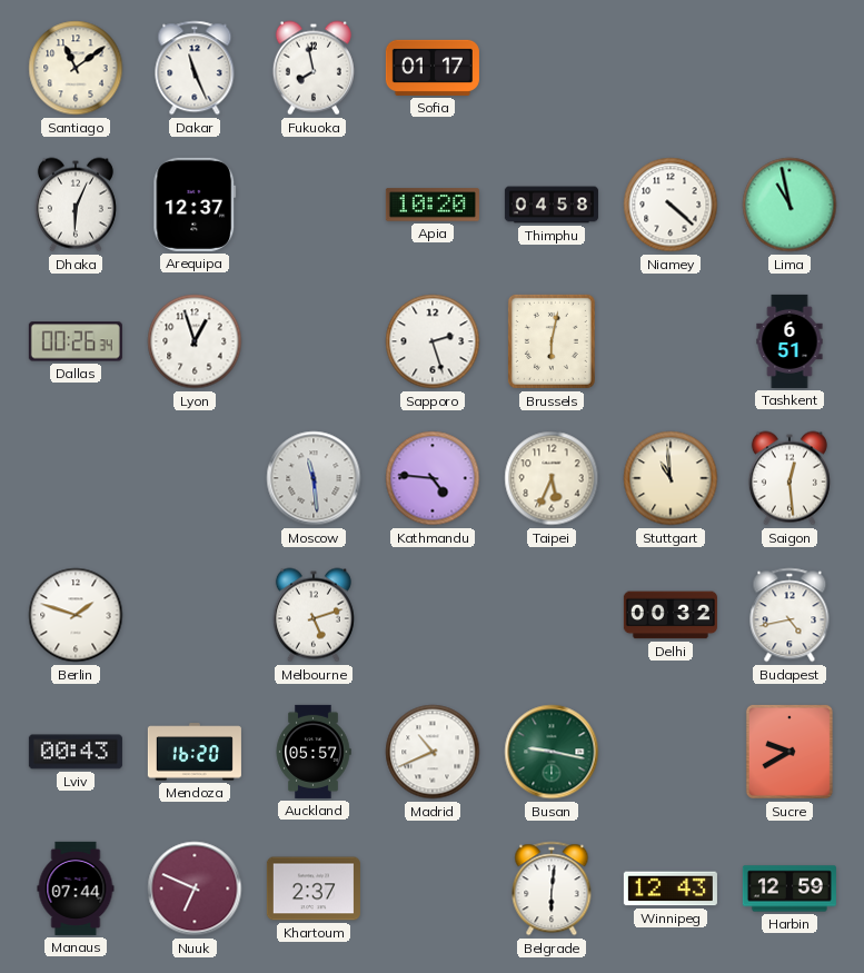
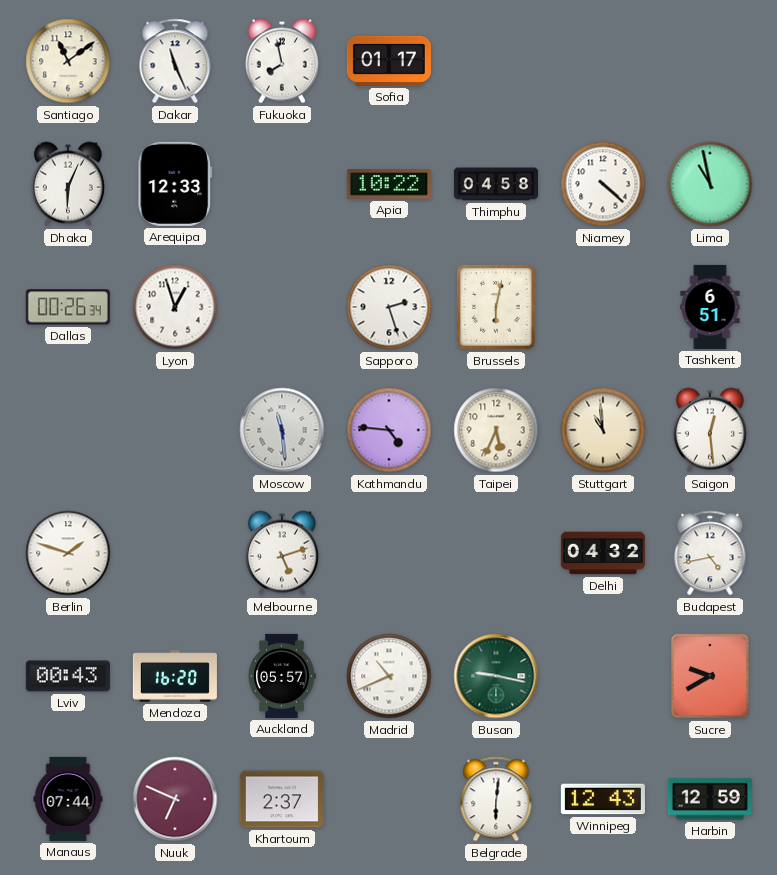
Arequipa: 12:37 -> 12:33
Apia: 10:20 -> 10:22
Delhi: 00:32 -> 04:32
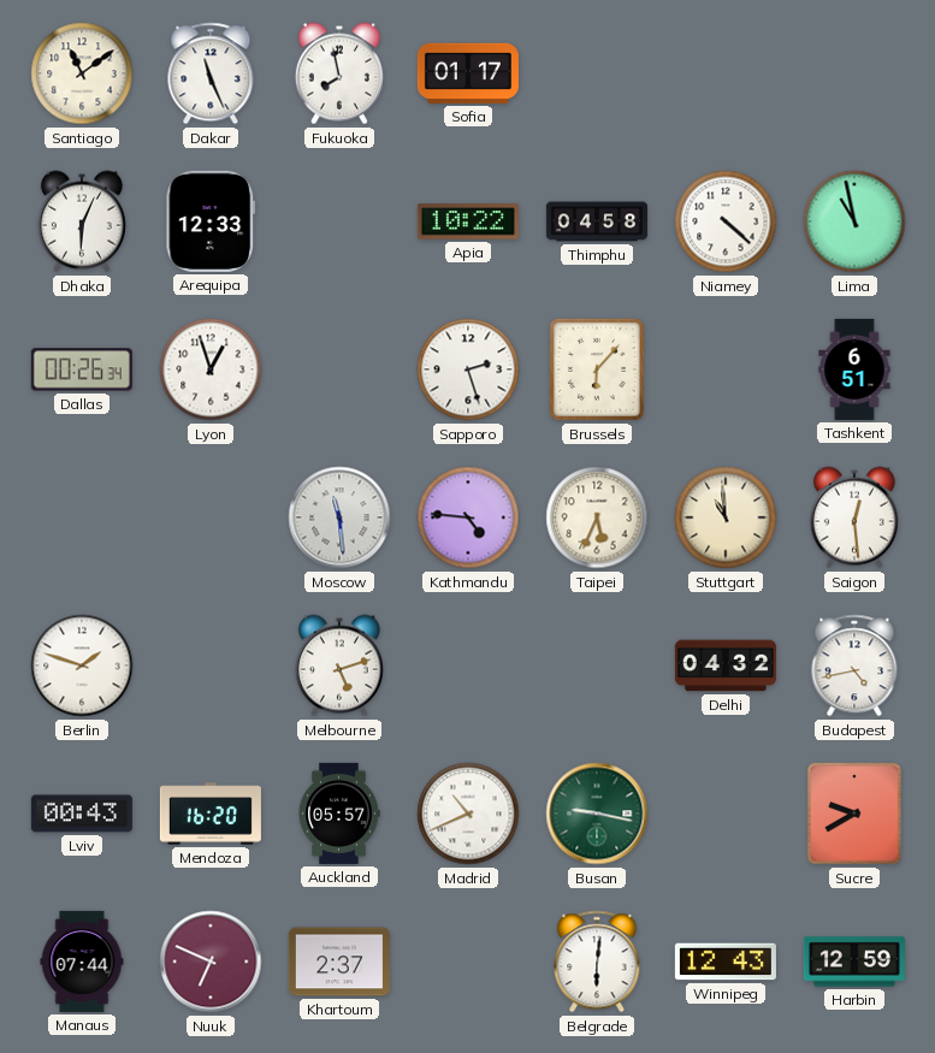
Brussels: 6:02 -> 6:07
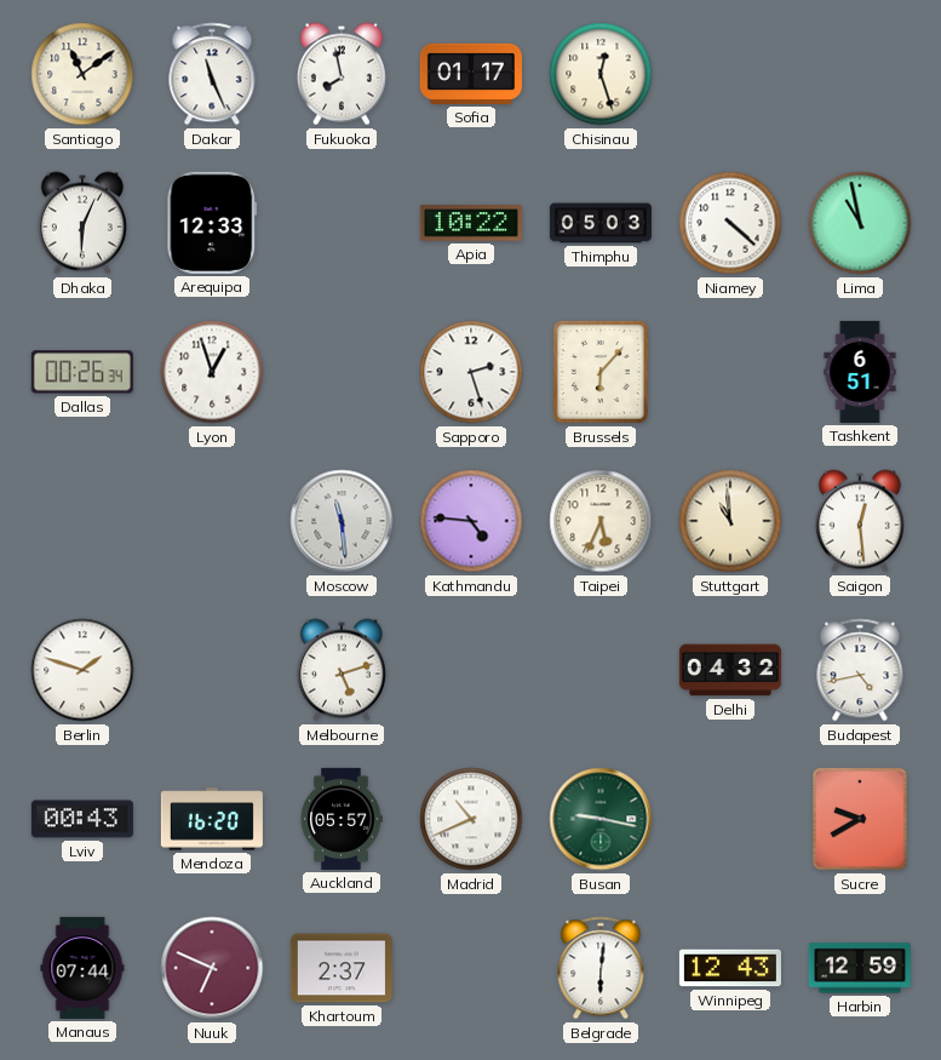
Chisinau: none -> 12:27
Thimphu: 04:58 -> 05:03
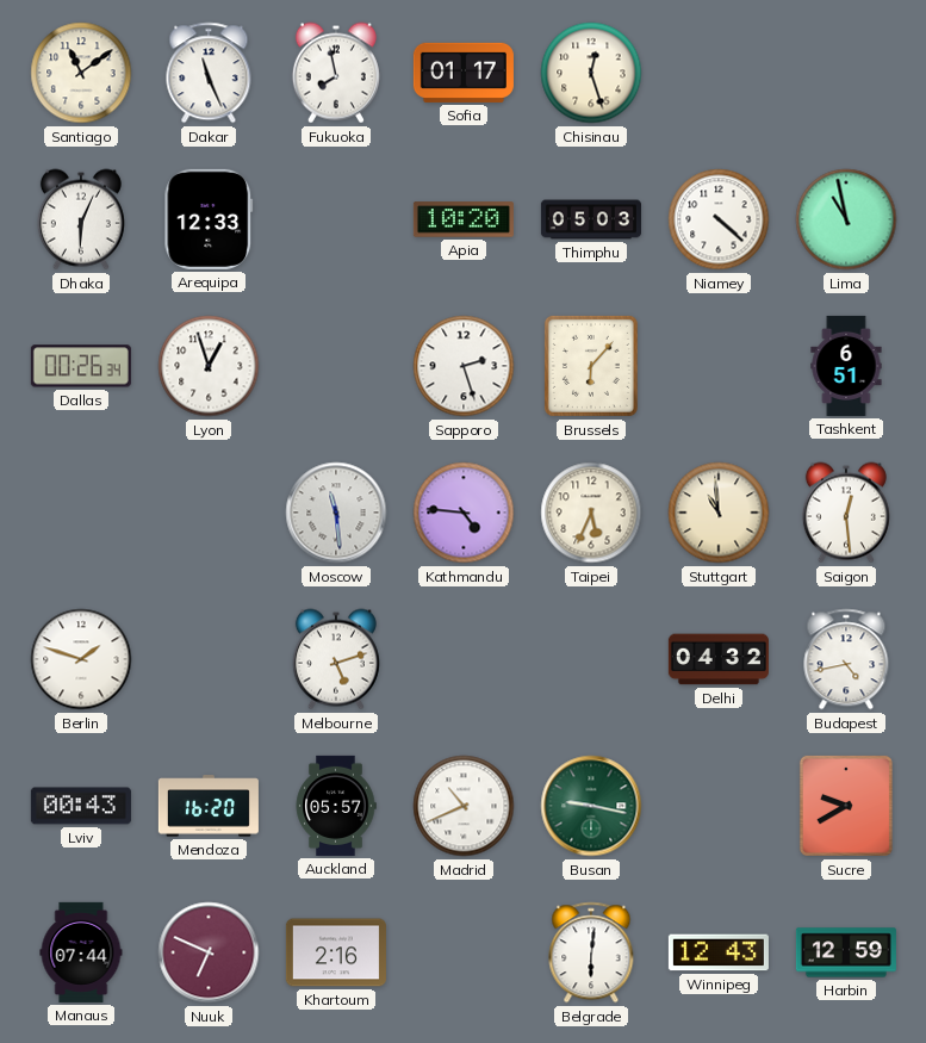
Apia: 10:22 -> 10:20
Khartoum: 2:37 -> 2:16
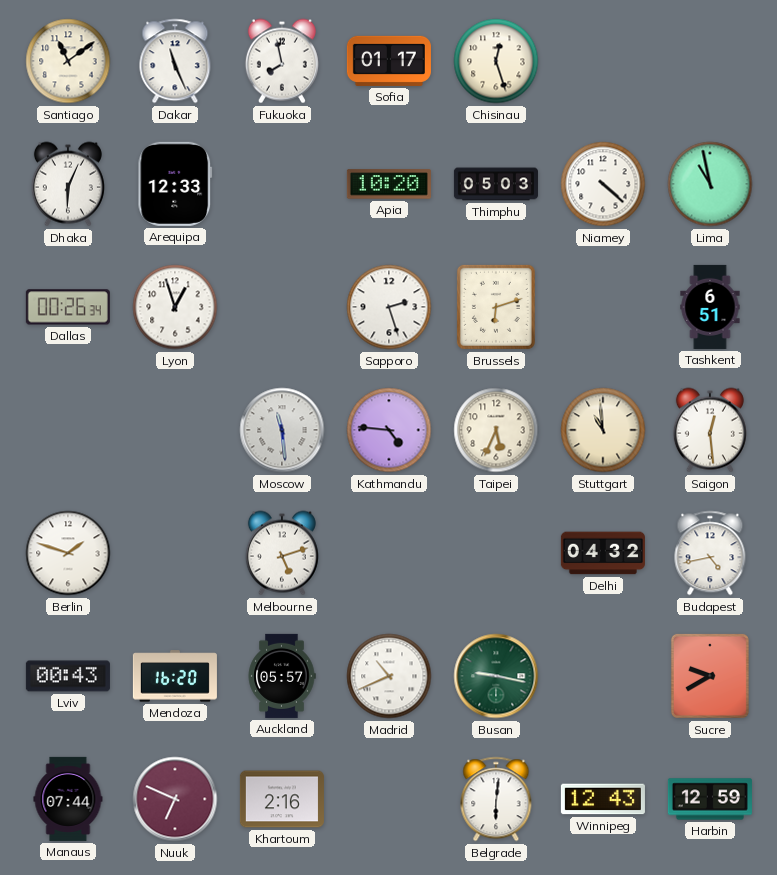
Brussels: 6:07 -> 6:12
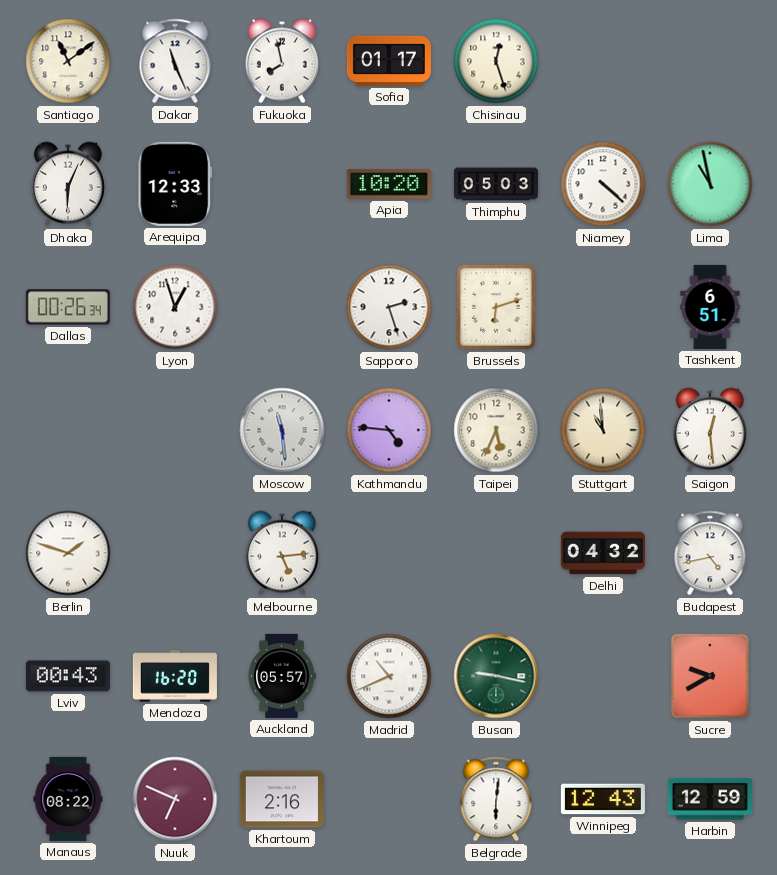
Melbourne: 5:12 -> 5:14
Manaus: 07:44 -> 08:22
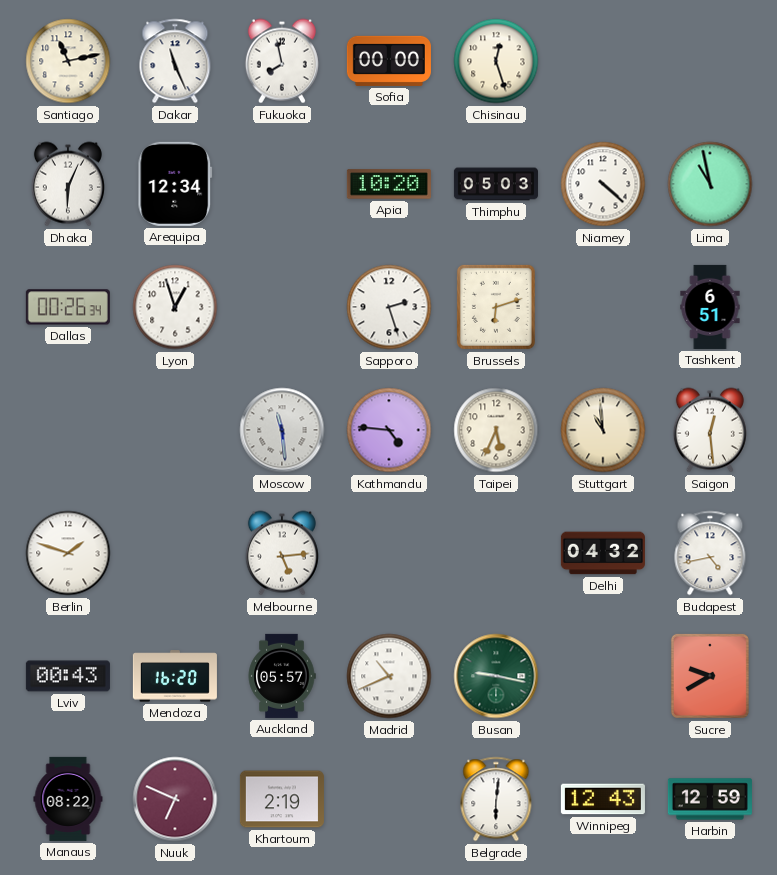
Santiago: 11:09 -> 11:13
Sofia: 01:17 -> 00:00
Arequipa: 12:33 -> 12:34
Khartoum: 2:16 -> 2:19
